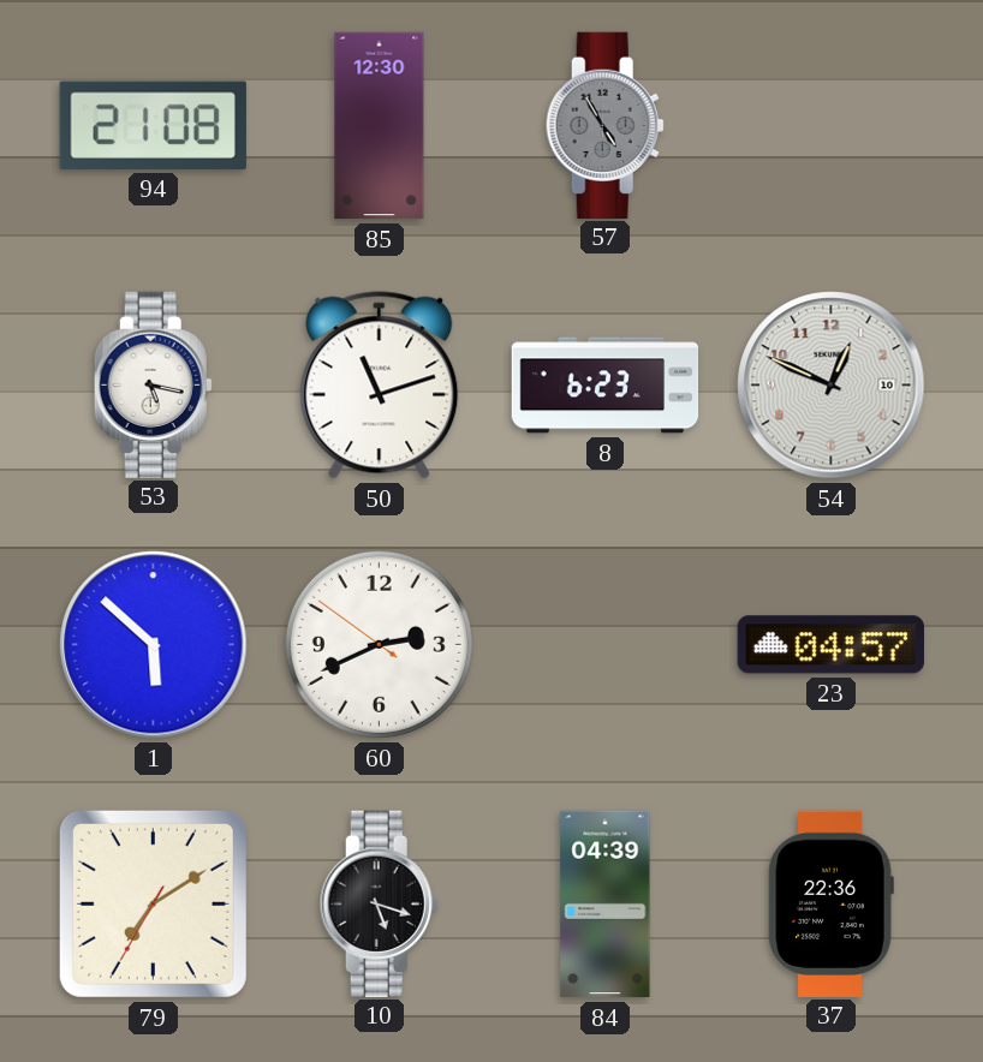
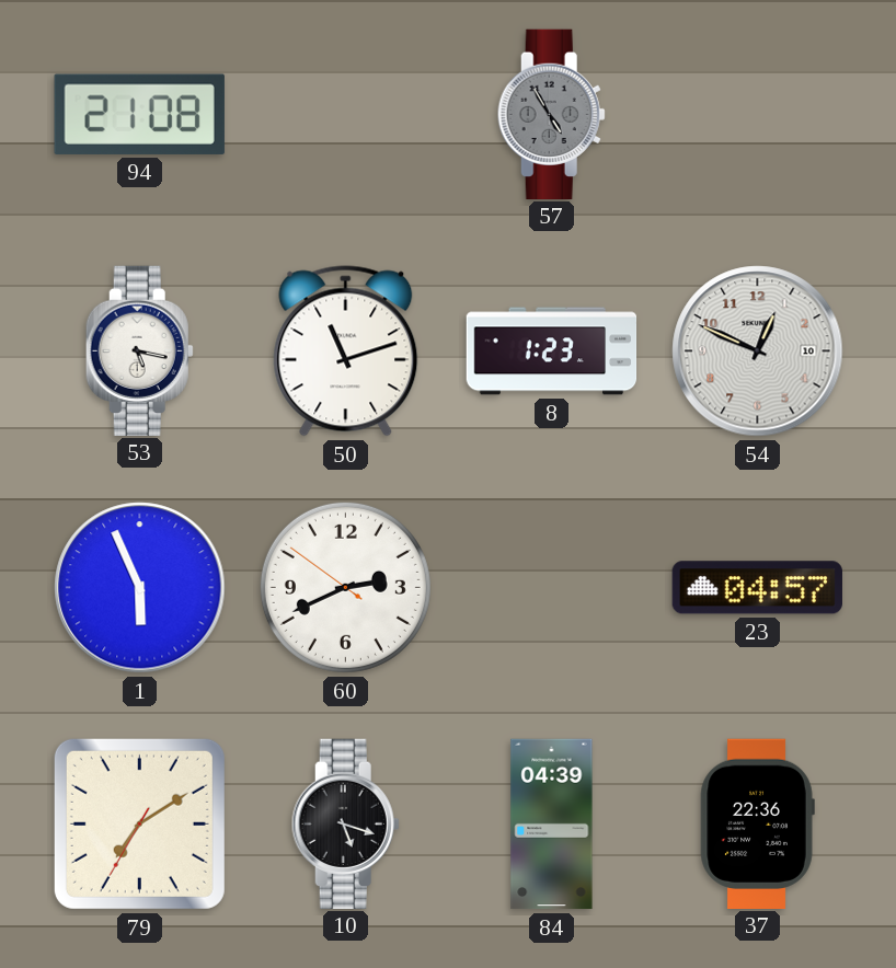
85: 12:30 -> none
8: 6:23 -> 1:23
1: 5:52 -> 5:56
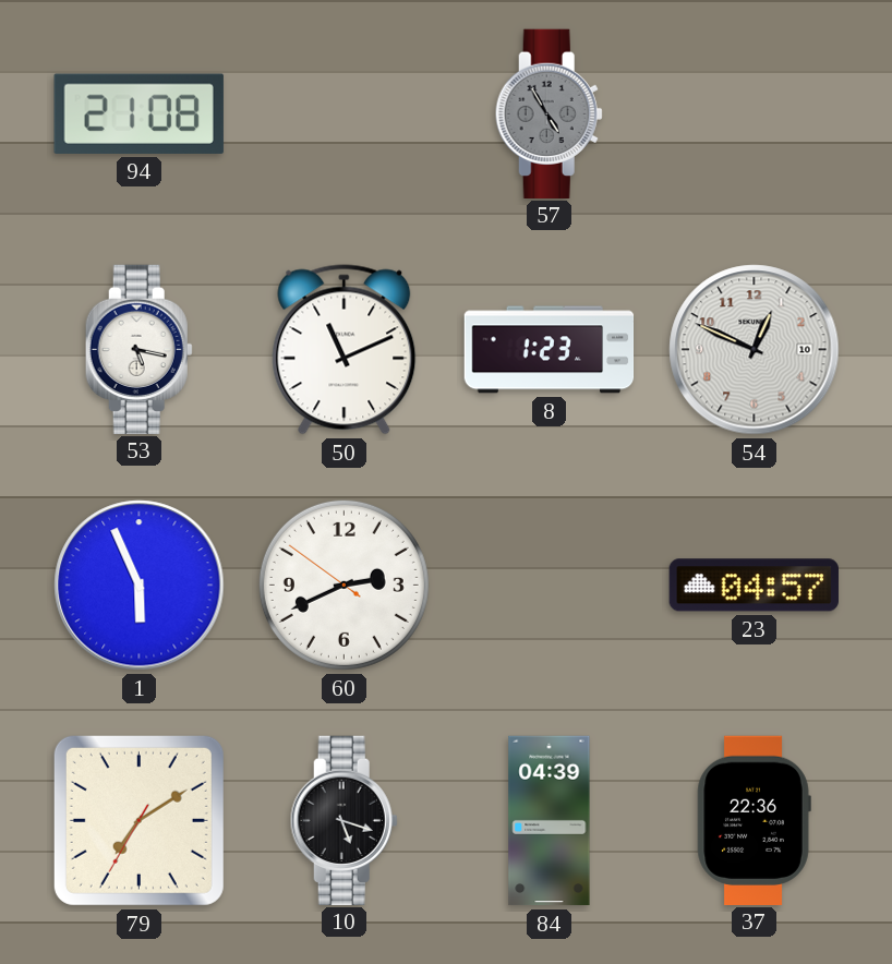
50: 11:12 -> 11:11
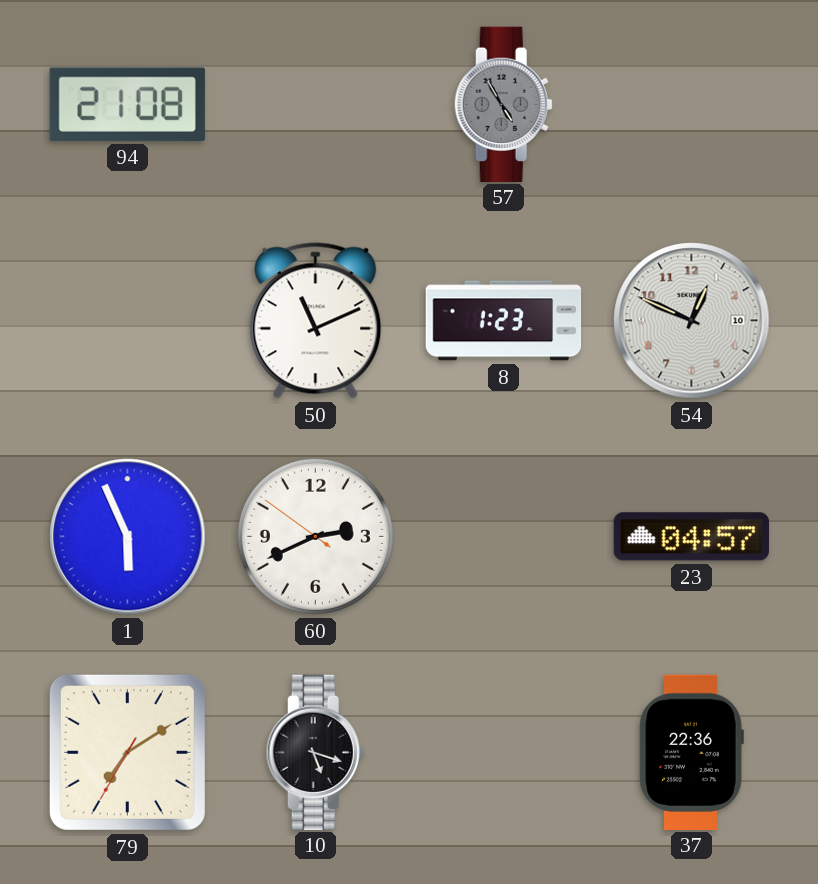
53: 5:17 -> none
84: 04:39 -> none
